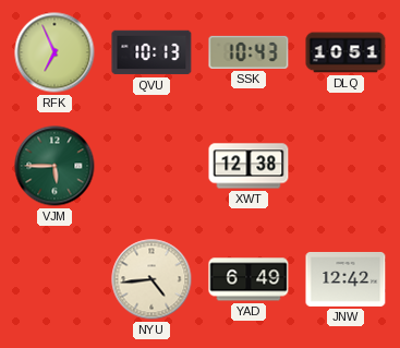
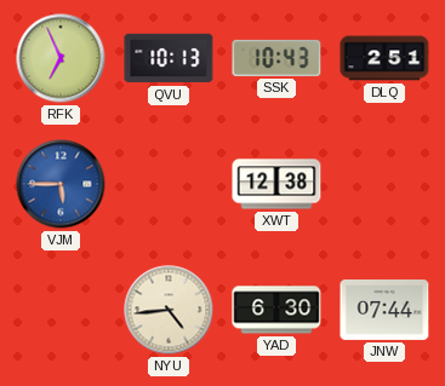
DLQ: 10:51 -> 2:51
VJM dial: green -> blue
YAD: 6:49 -> 6:30
JNW: 12:42 -> 07:44
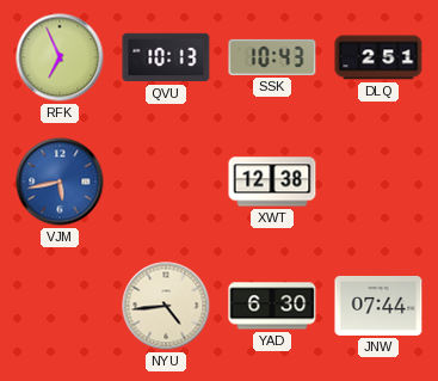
VJM: 5:45 -> 5:43
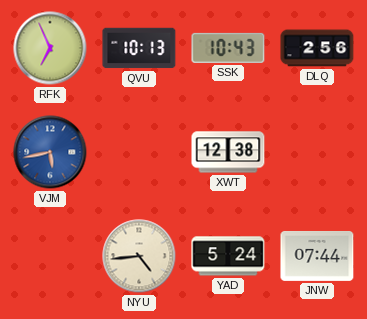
DLQ: 2:51 -> 2:56
YAD: 6:30 -> 5:24
